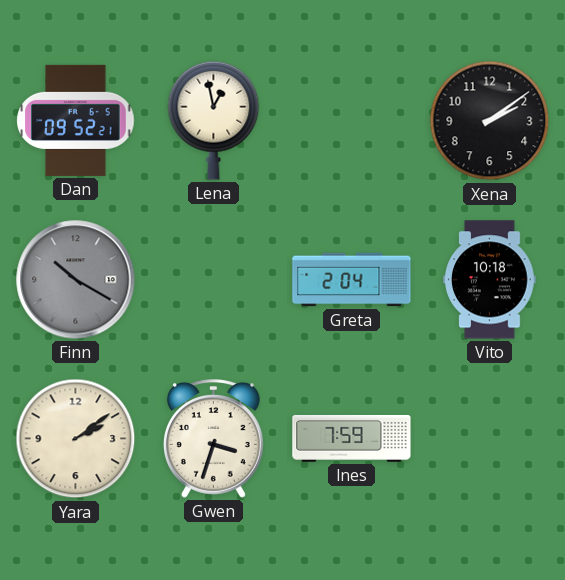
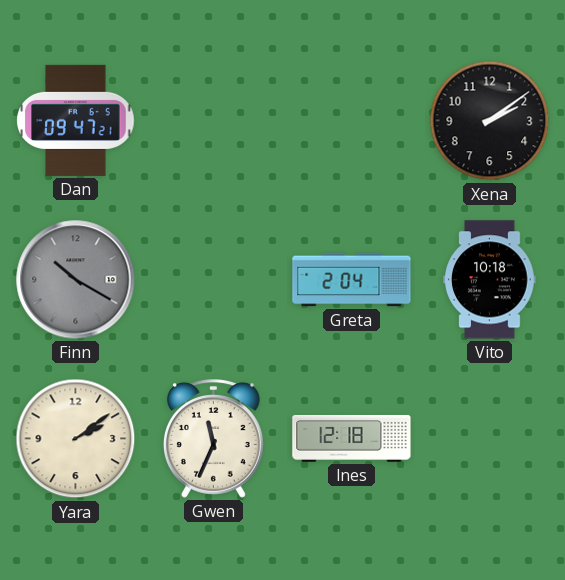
Dan: 09:52 -> 09:47
Lena: 12:58 -> none
Gwen: 3:33 -> 11:34
Ines: 7:59 -> 12:18
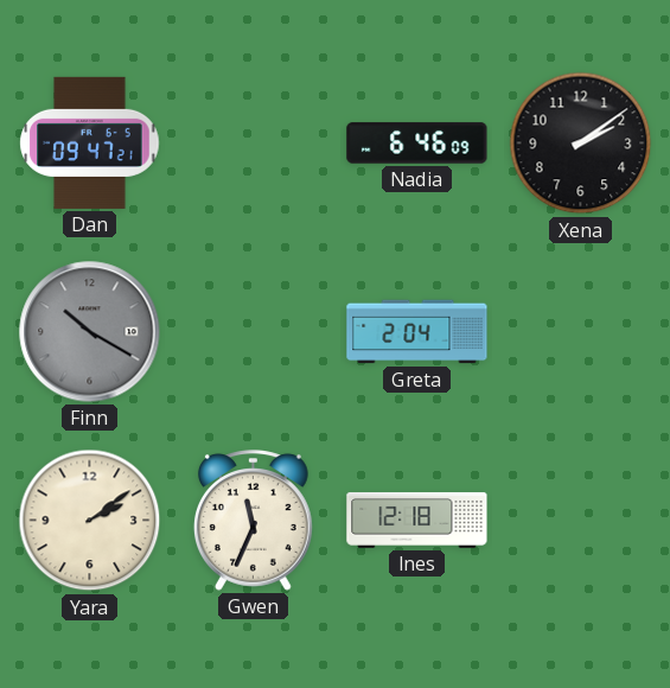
Nadia: none -> 6:46
Vito: 10:18 -> none
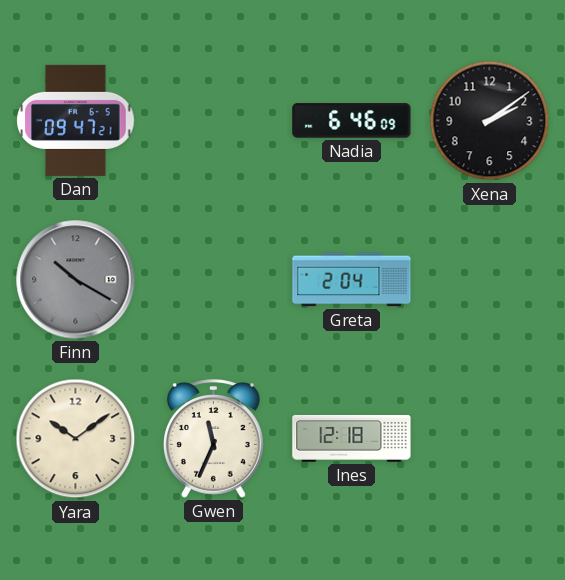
Yara: 2:09 -> 10:09
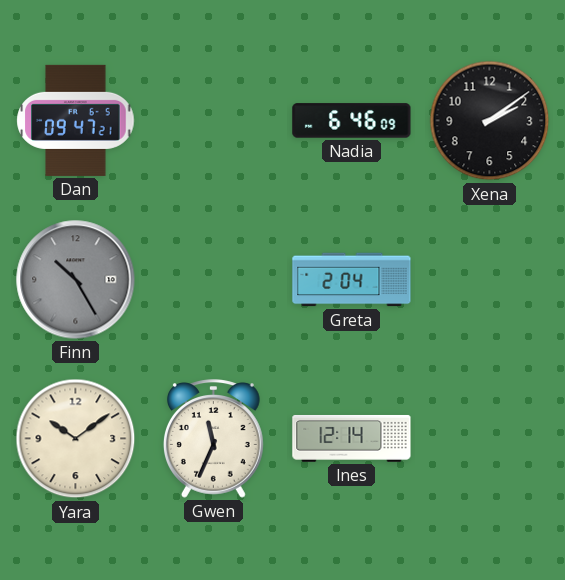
Finn: 10:20 -> 10:25
Ines: 12:18 -> 12:14
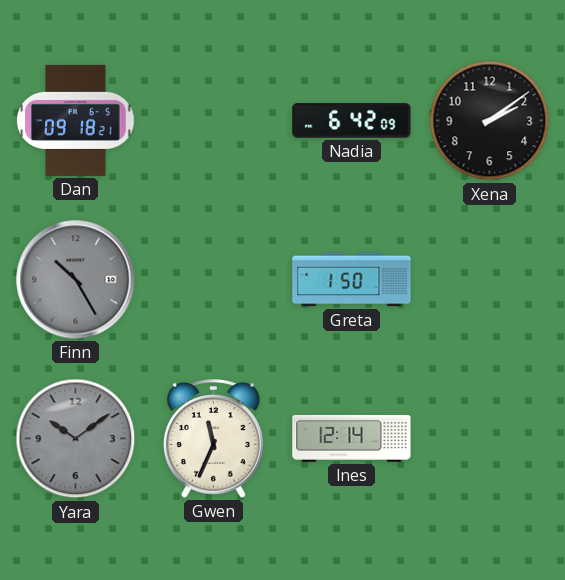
Dan: 09:47 -> 09:18
Nadia: 6:46 -> 6:42
Greta: 2:04 -> 1:50
Yara dial: cream -> grey
